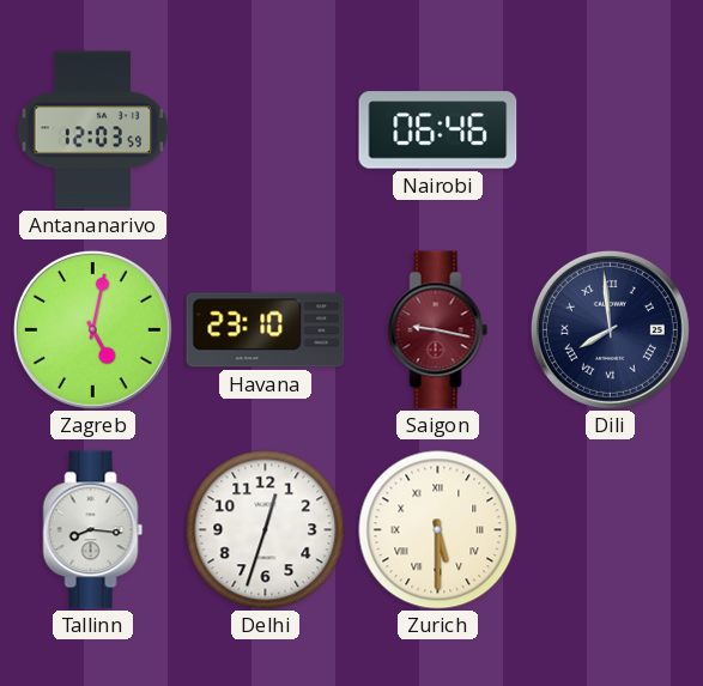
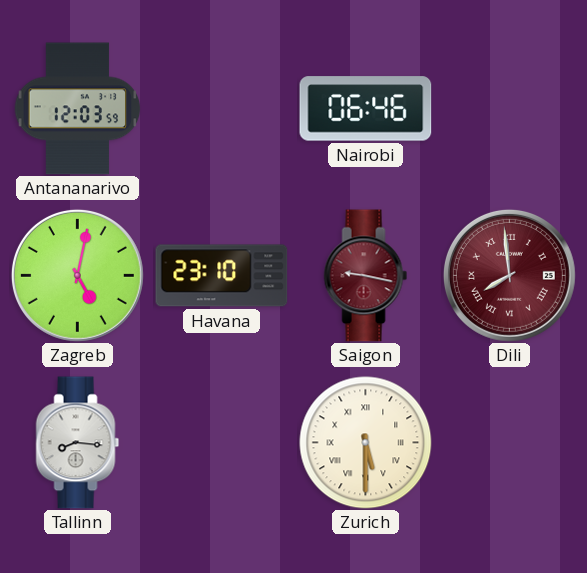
Dili dial: navy -> burgundy
Delhi: 12:33 -> none
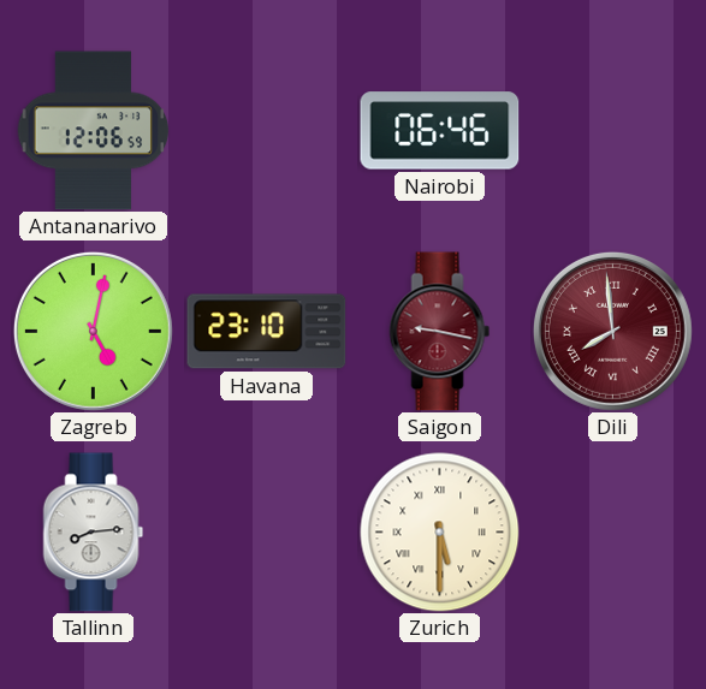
Antananarivo: 12:03 -> 12:06
Tallinn: 8:16 -> 8:14
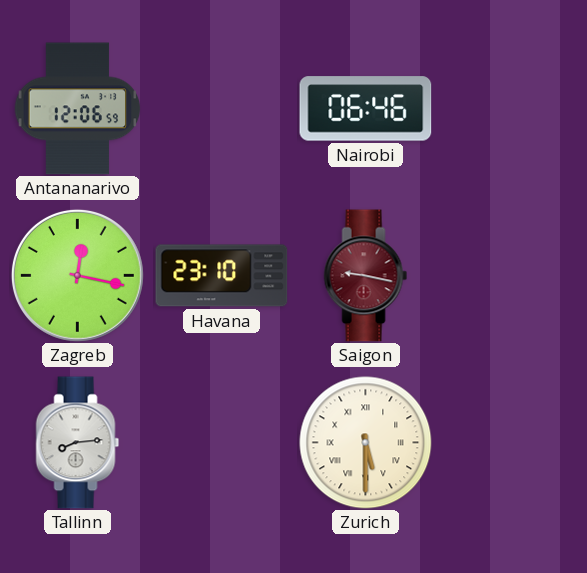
Zagreb: 5:02 -> 12:17
Dili: 7:59 -> none
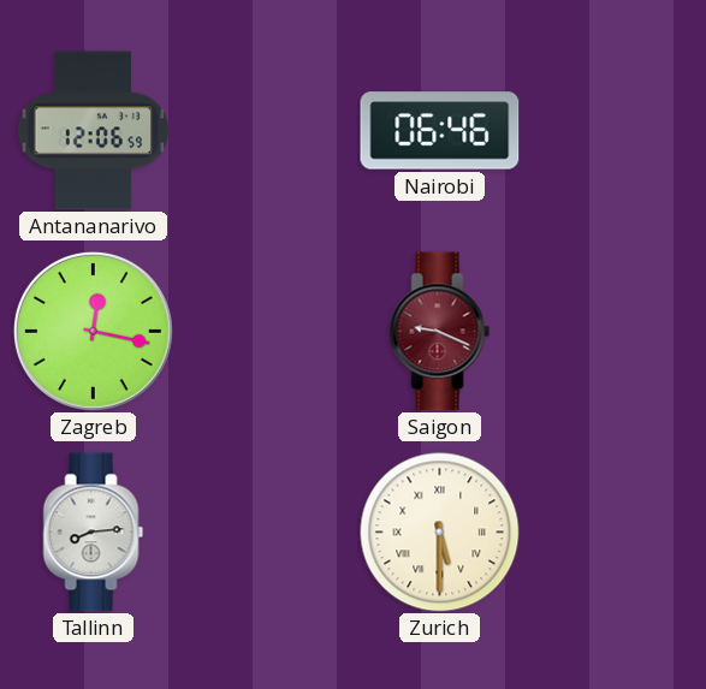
Havana: 23:10 -> none
Saigon: 9:17 -> 9:19
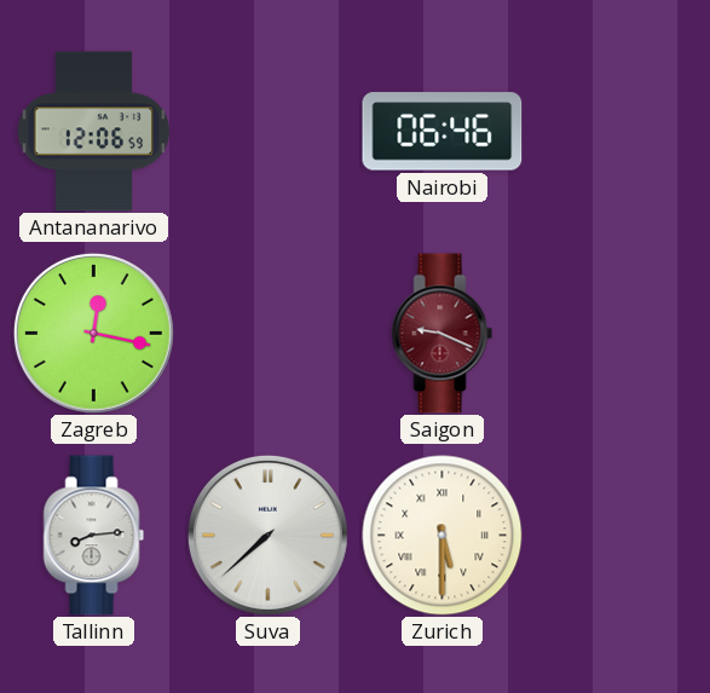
Suva: none -> 7:38
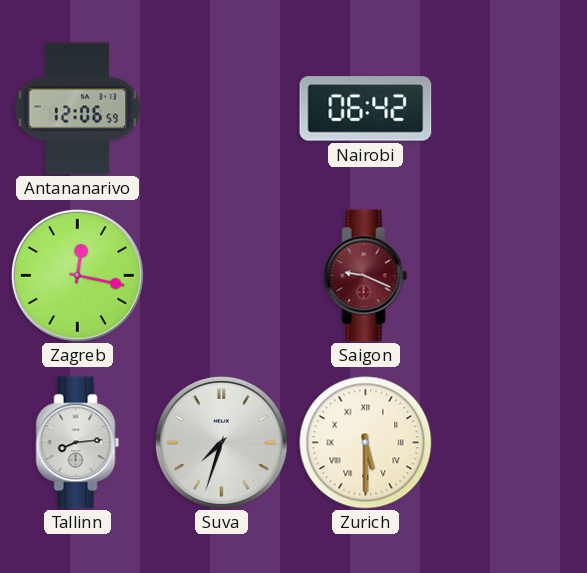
Nairobi: 06:46 -> 06:42
Suva: 7:38 -> 7:33
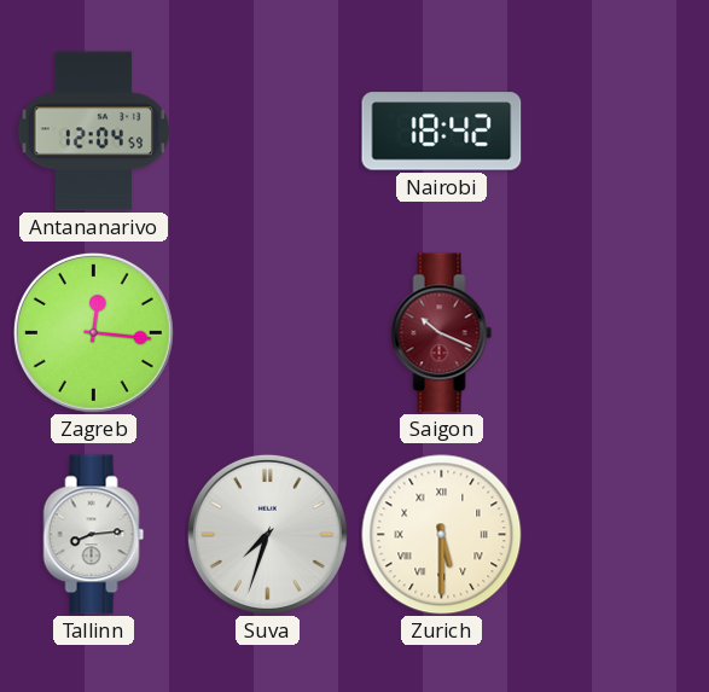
Antananarivo: 12:06 -> 12:04
Nairobi: 06:42 -> 18:42
Zagreb: 12:17 -> 12:16
Saigon: 9:19 -> 10:19
